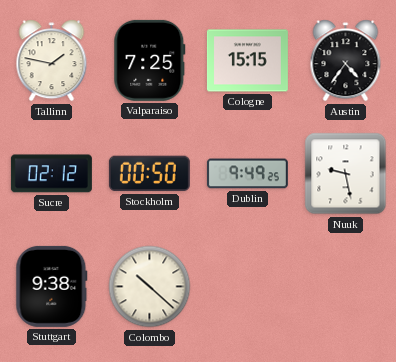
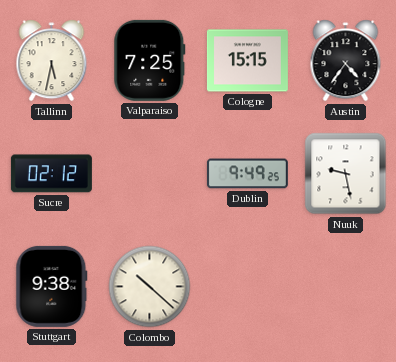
Tallinn: 1:47 -> 5:32
Stockholm: 00:50 -> none
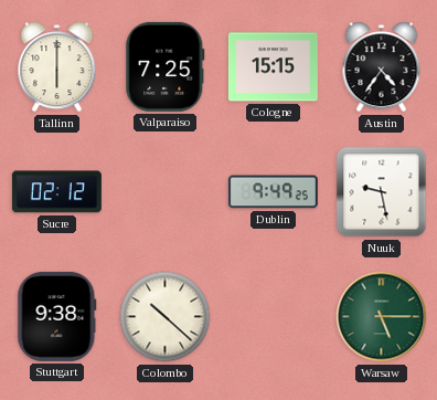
Tallinn: 5:32 -> 6:00
Warsaw: none -> 5:15
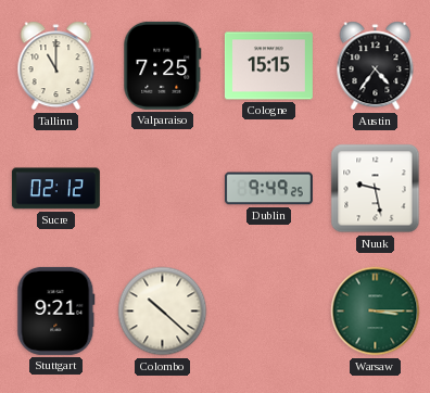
Tallinn: 6:00 -> 11:00
Stuttgart: 9:38 -> 9:21
Warsaw: 5:15 -> 3:15
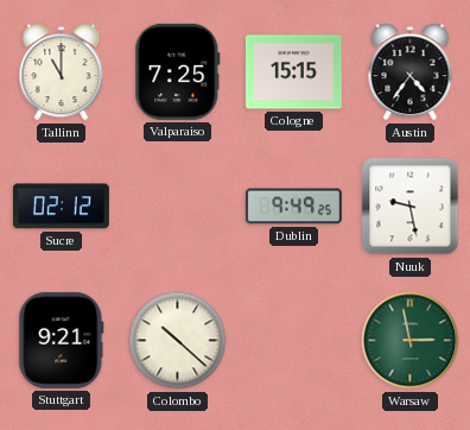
Warsaw: 3:15 -> 2:58
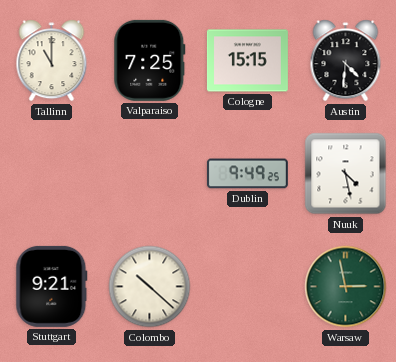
Austin: 4:36 -> 4:31
Sucre: 02:12 -> none
Nuuk: 9:28 -> 4:28
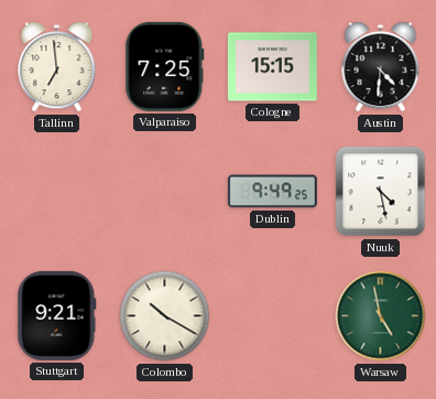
Tallinn: 11:00 -> 6:59
Colombo: 10:22 -> 10:20
Warsaw: 2:58 -> 4:58
